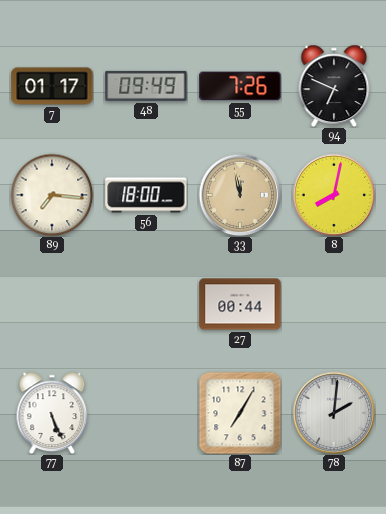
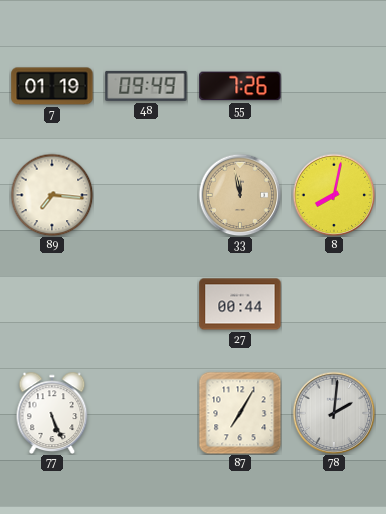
7: 01:17 -> 01:19
94: 6:49 -> none
56: 18:00 -> none
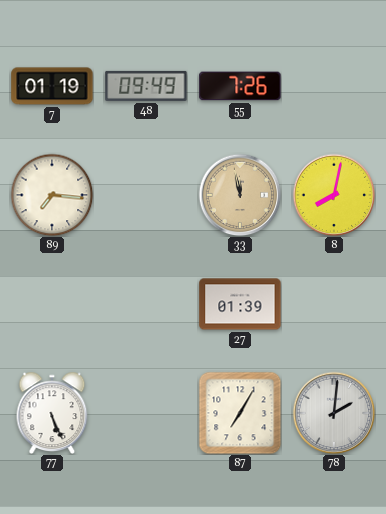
27: 00:44 -> 01:39
